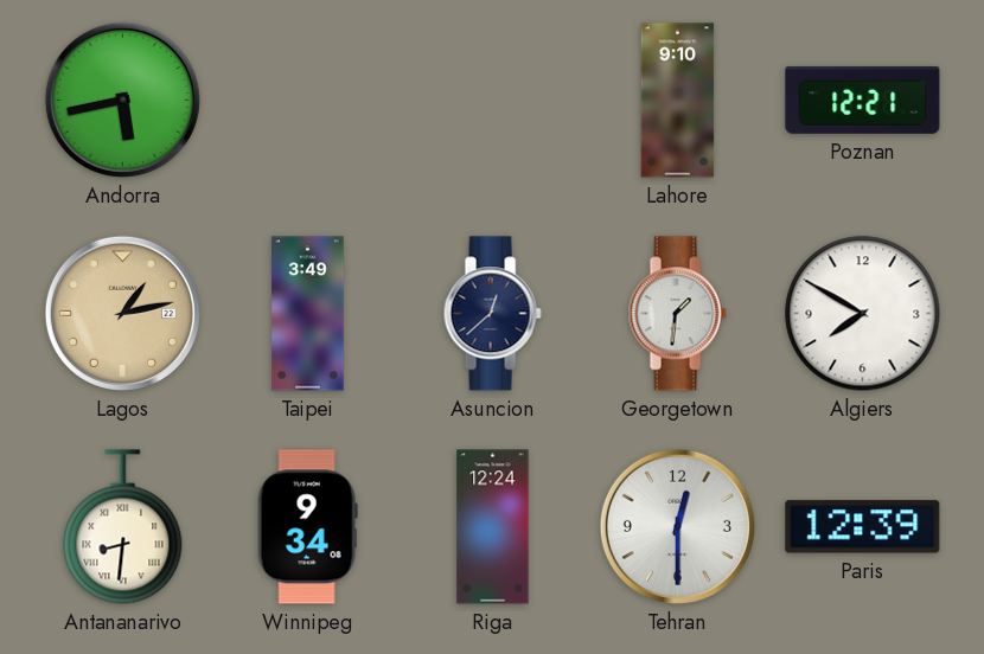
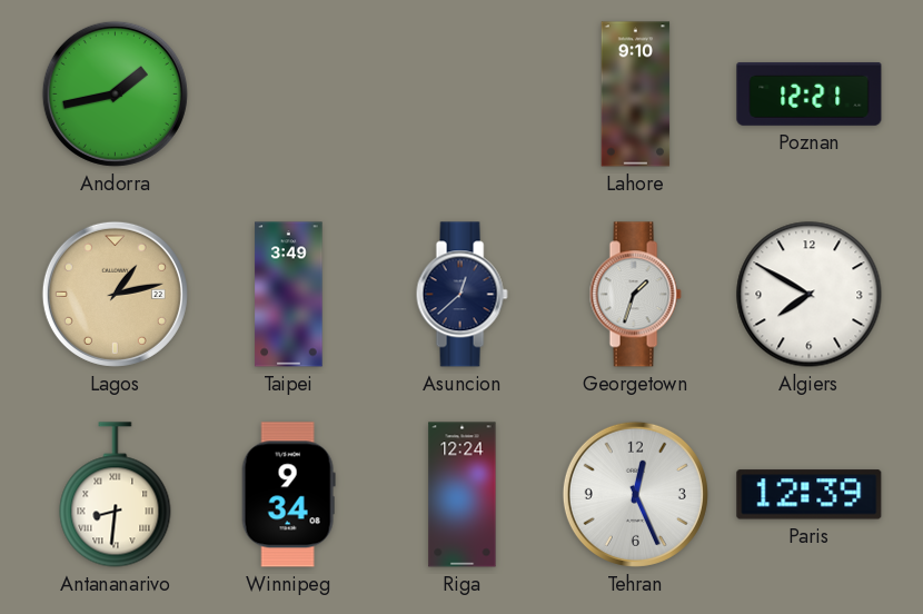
Andorra: 5:43 -> 1:43
Georgetown: 1:31 -> 1:33
Tehran: 12:30 -> 12:26
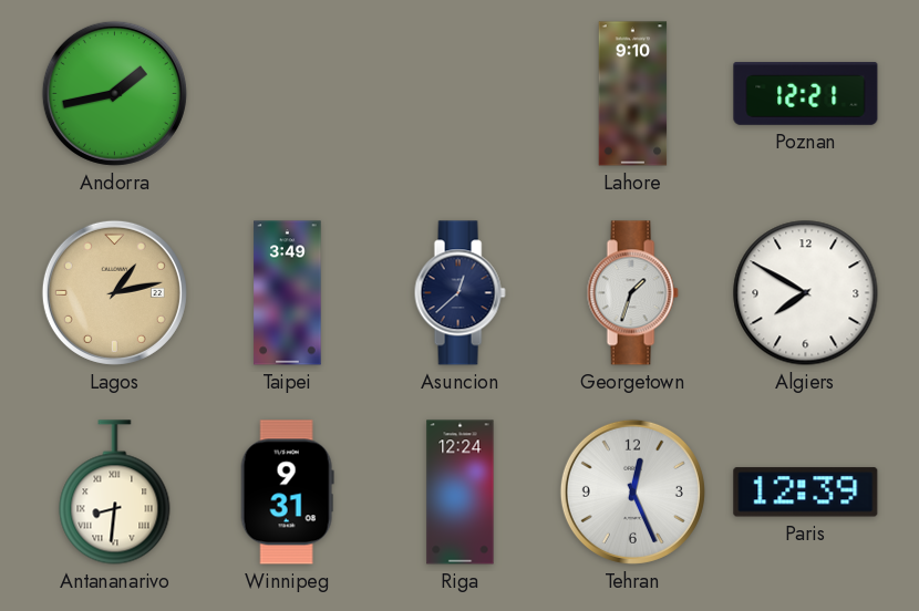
Winnipeg: 9:34 -> 9:31
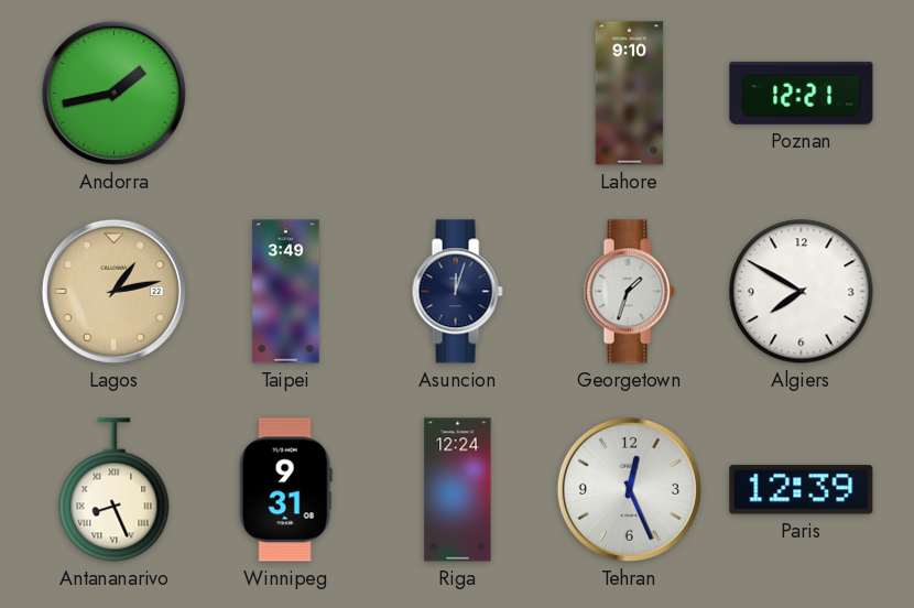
Asuncion: 12:38 -> 12:03
Antananarivo: 8:31 -> 8:26
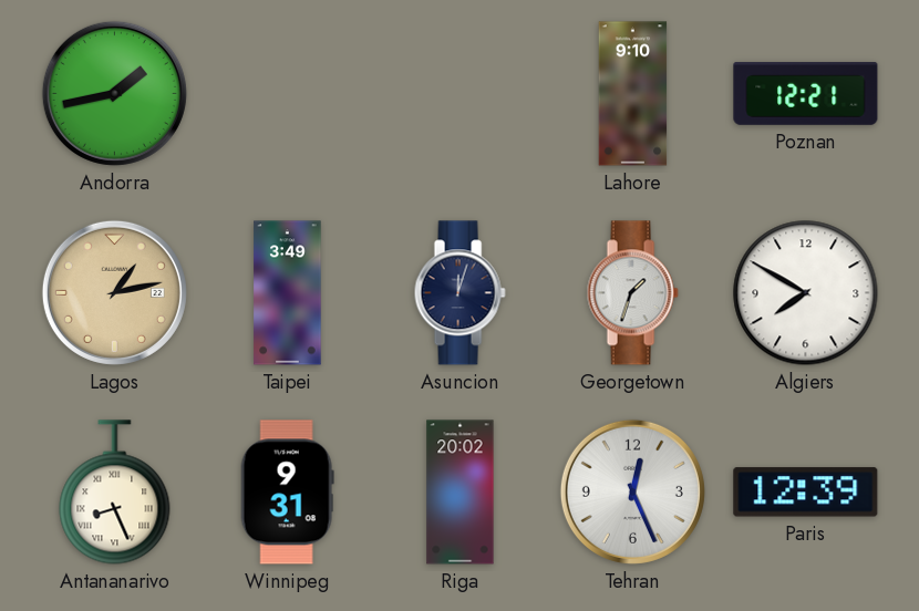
Riga: 12:24 -> 20:02
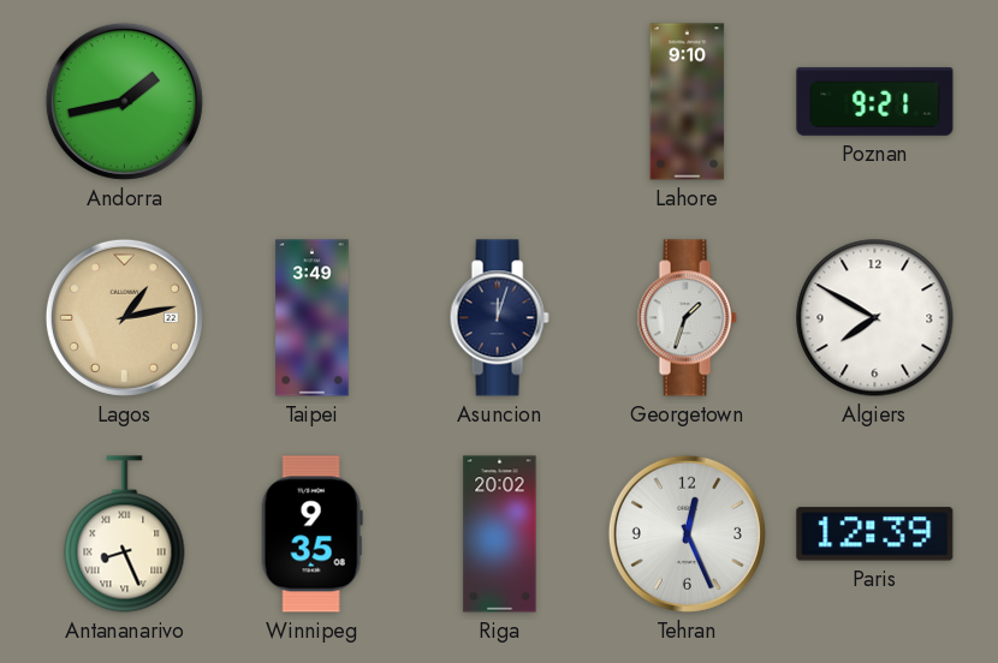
Poznan: 12:21 -> 9:21
Winnipeg: 9:31 -> 9:35
